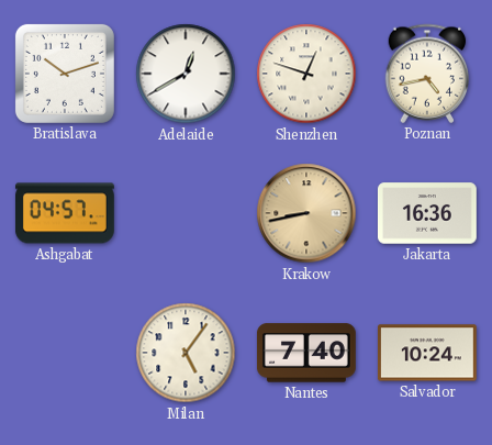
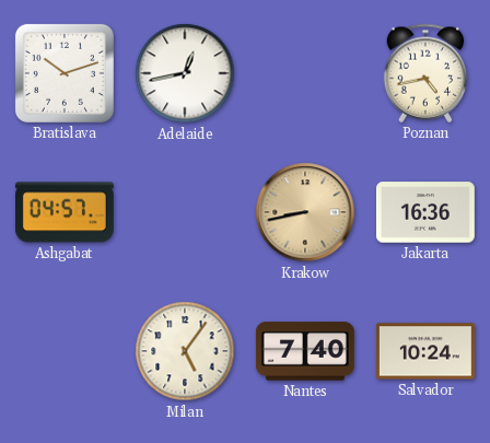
Adelaide: 12:40 -> 12:43
Shenzhen: 12:48 -> none
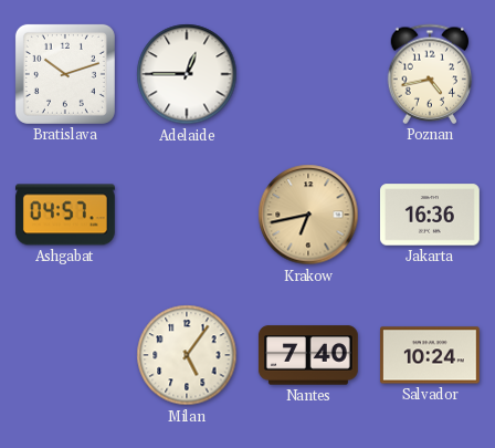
Adelaide: 12:43 -> 12:45
Krakow: 8:43 -> 6:43
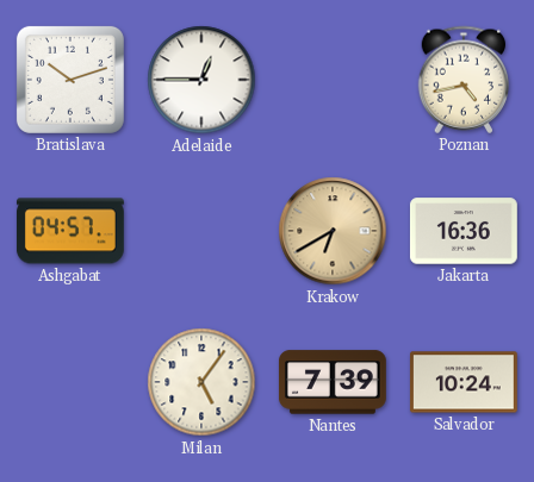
Krakow: 6:43 -> 6:40
Nantes: 7:40 -> 7:39
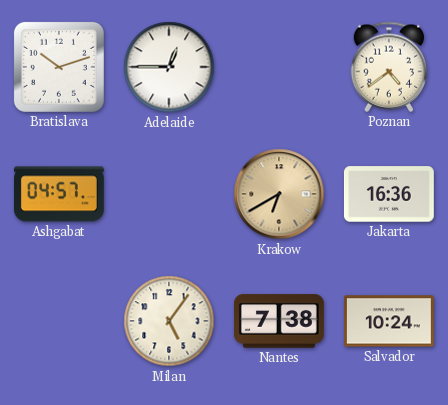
Poznan: 4:43 -> 4:39
Nantes: 7:39 -> 7:38
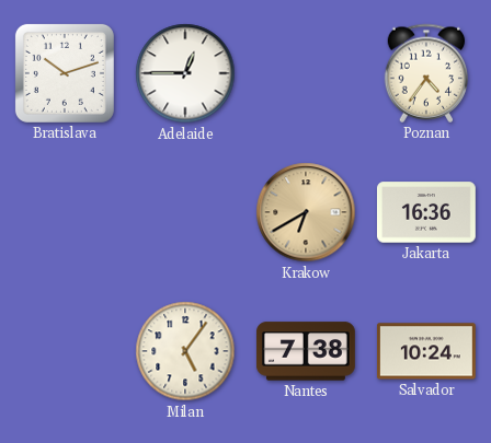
Poznan: 4:39 -> 4:36
Ashgabat: 04:57 -> none
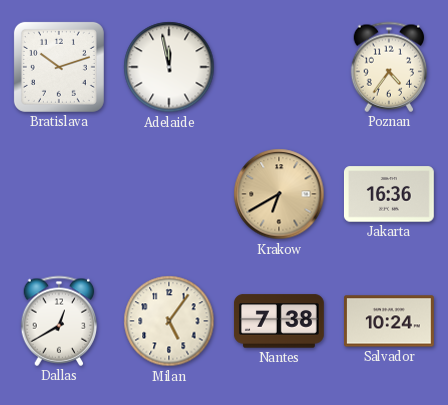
Adelaide: 12:45 -> 11:58
Dallas: none -> 12:40
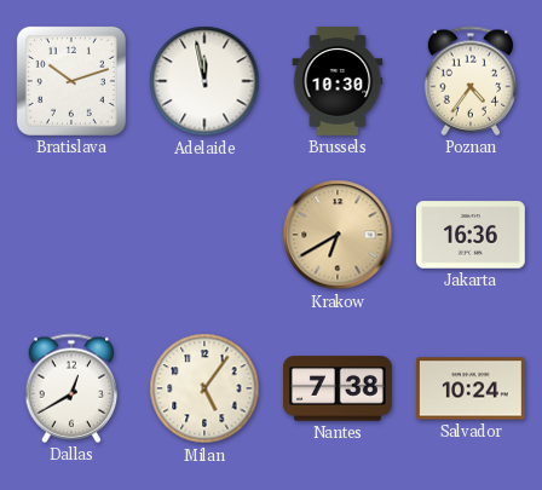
Brussels: none -> 10:30
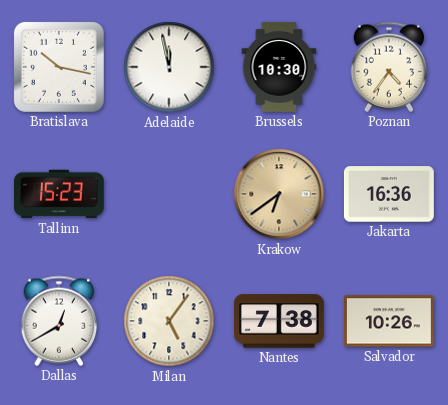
Bratislava: 10:12 -> 10:17
Tallinn: none -> 15:23
Krakow: 6:40 -> 6:39
Salvador: 10:24 -> 10:26
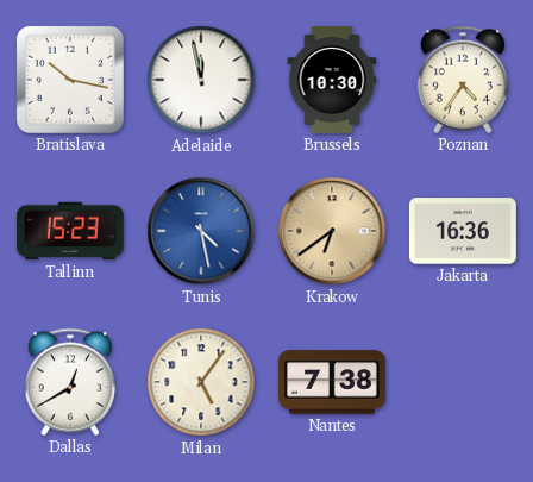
Tunis: none -> 4:28
Salvador: 10:26 -> none
